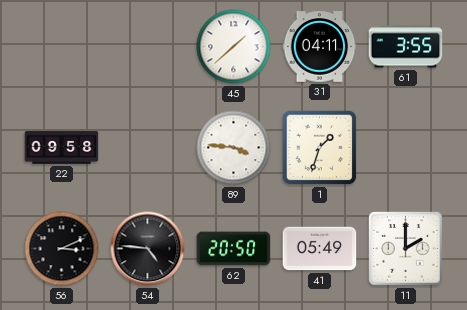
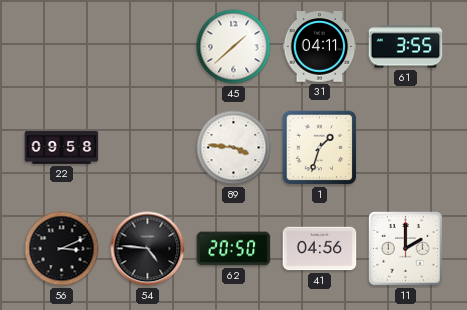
41: 05:49 -> 04:56
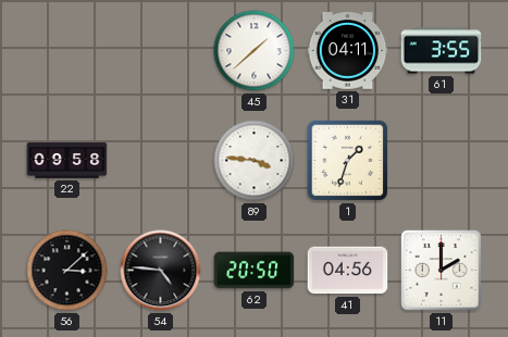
56: 3:11 -> 3:08
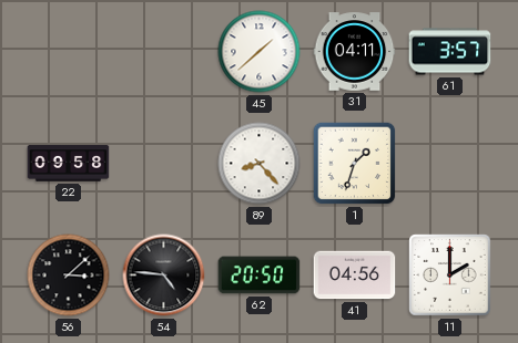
61: 3:55 -> 3:57
89: 3:46 -> 8:23
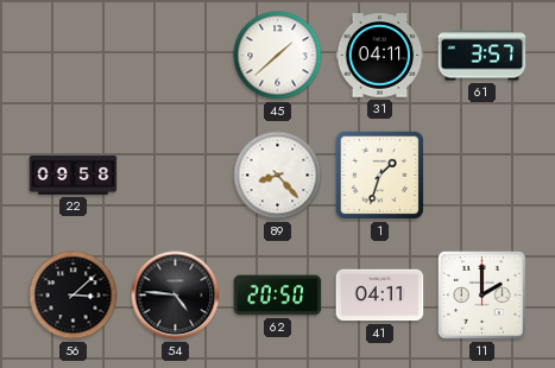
41: 04:56 -> 04:11
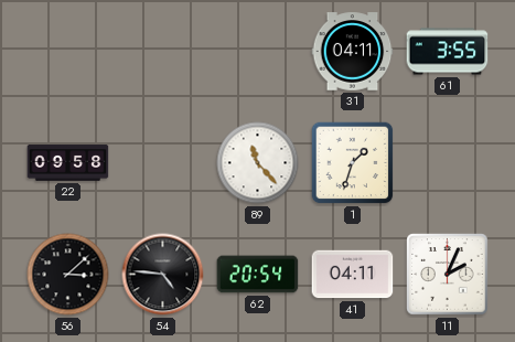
45: 1:38 -> none
61: 3:57 -> 3:55
89: 8:23 -> 11:23
62: 20:50 -> 20:54
11: 2:00 -> 2:04
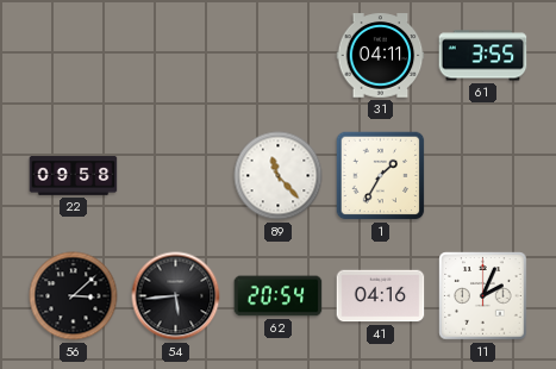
1: 1:33 -> 1:35
54: 4:46 -> 5:44
41: 04:11 -> 04:16
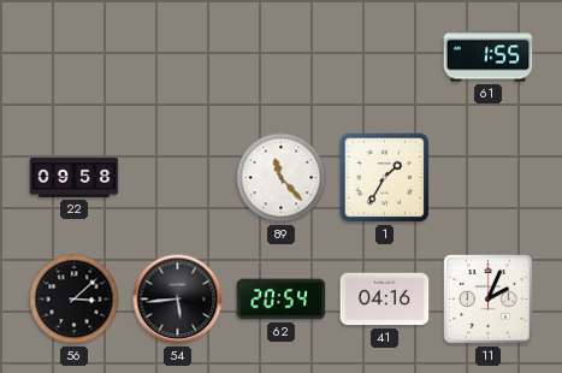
31: 04:11 -> none
61: 3:55 -> 1:55
